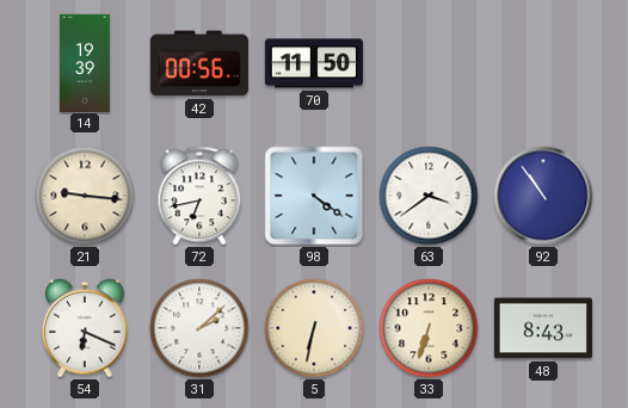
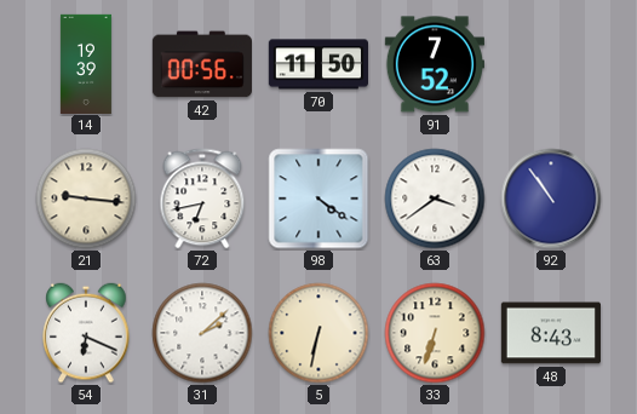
91: none -> 7:52
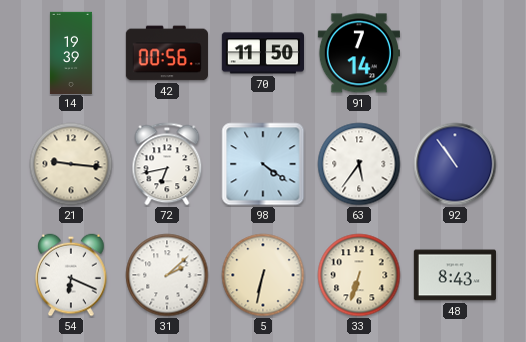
91: 7:52 -> 7:14
63: 3:39 -> 5:36
